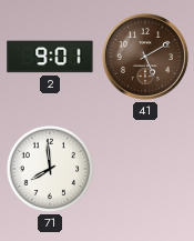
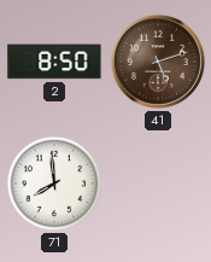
2: 9:01 -> 8:50
41: 5:10 -> 5:12
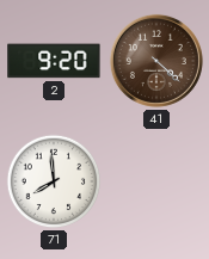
2: 8:50 -> 9:20
41: 5:12 -> 4:22
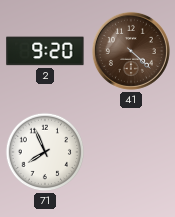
71: 7:59 -> 7:56
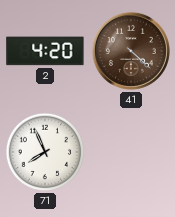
2: 9:20 -> 4:20
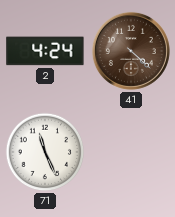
2: 4:20 -> 4:24
71: 7:56 -> 11:26
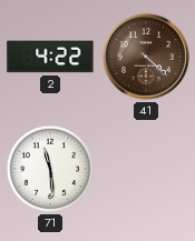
2: 4:24 -> 4:22
71: 11:26 -> 11:29
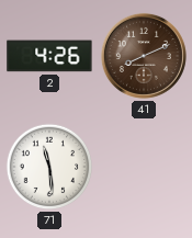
2: 4:22 -> 4:26
41: 4:22 -> 8:11
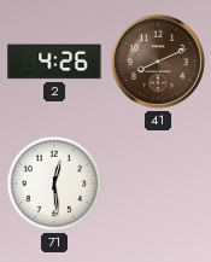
71: 11:29 -> 12:29
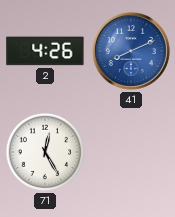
41 dial: brown -> blue
71: 12:29 -> 12:25
